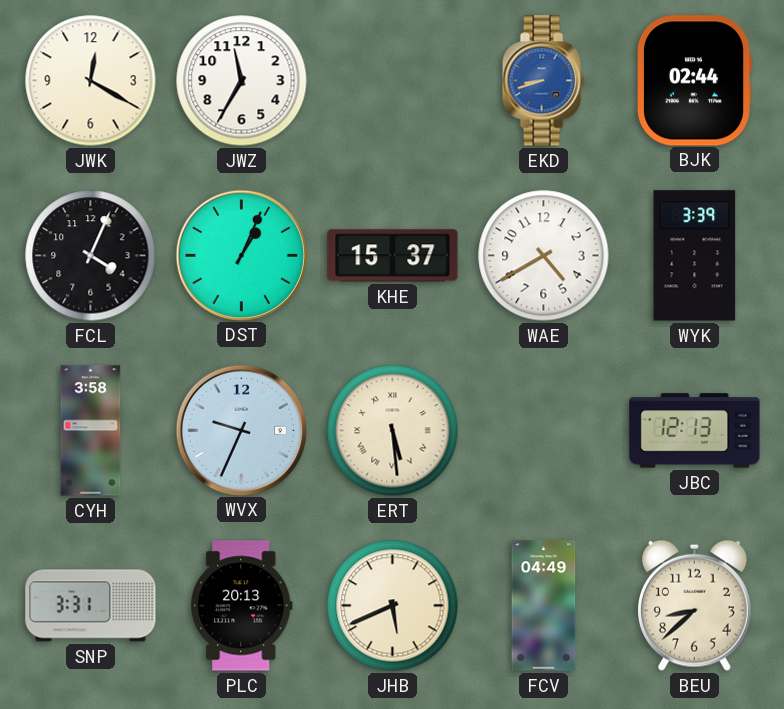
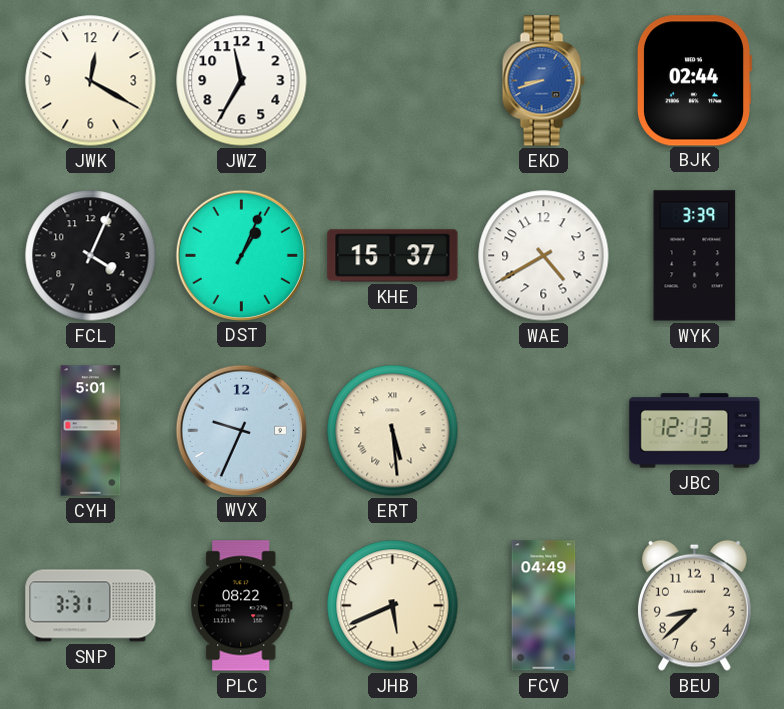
CYH: 3:58 -> 5:01
PLC: 20:13 -> 08:22
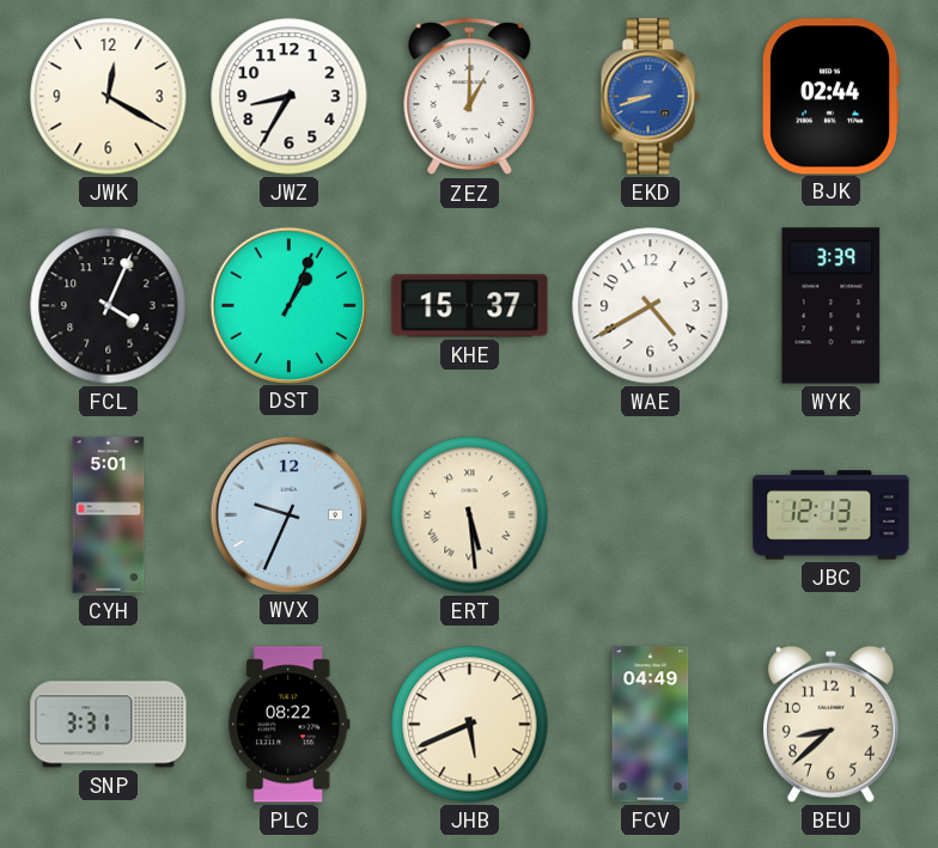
JWZ: 11:35 -> 8:35
ZEZ: none -> 1:00
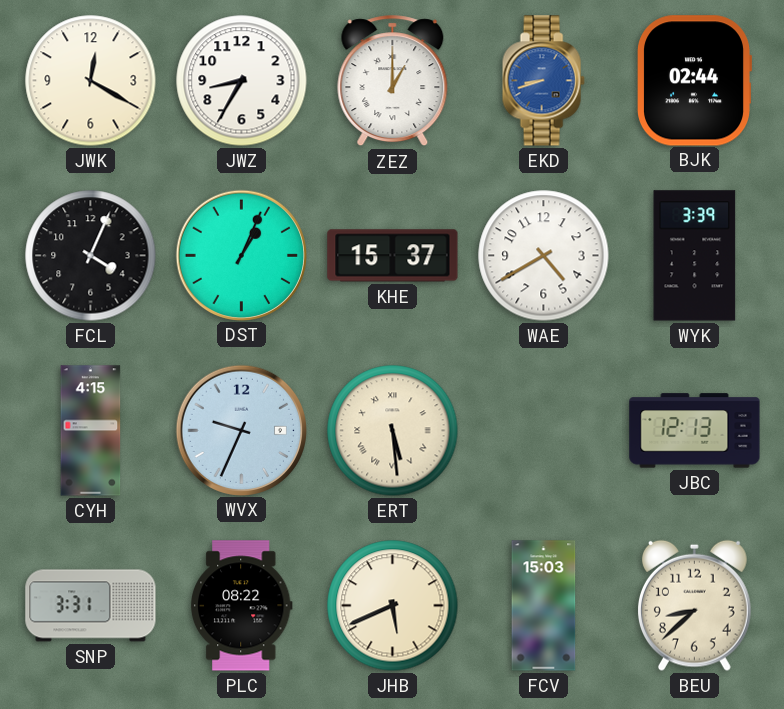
CYH: 5:01 -> 4:15
FCV: 04:49 -> 15:03
